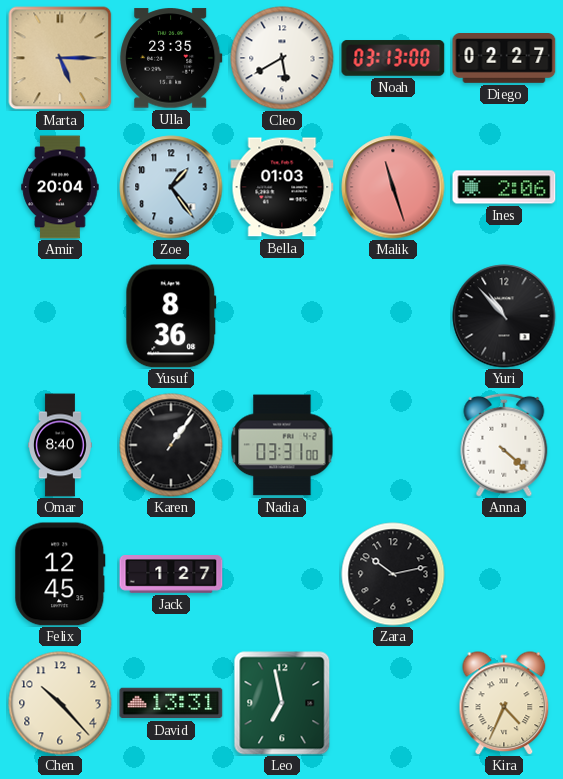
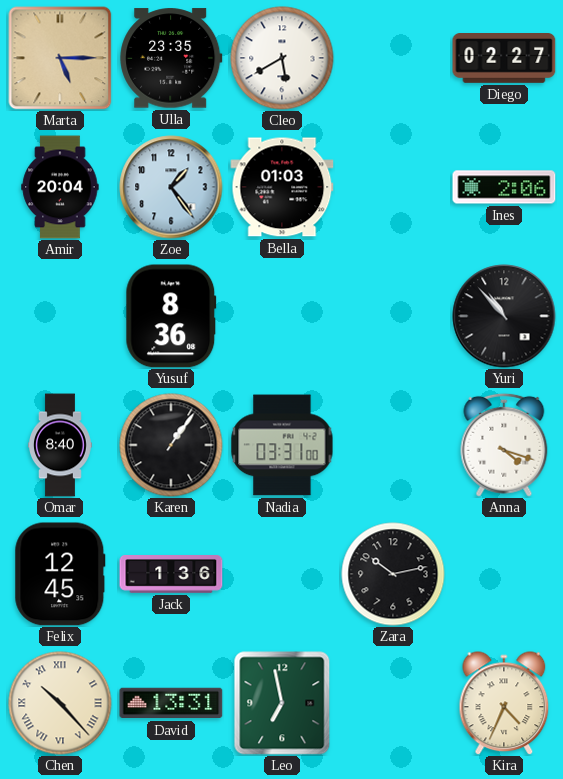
Noah: 03:13 -> none
Malik: 11:27 -> none
Anna: 4:22 -> 4:18
Jack: 1:27 -> 1:36
Chen numerals: Arabic -> Roman
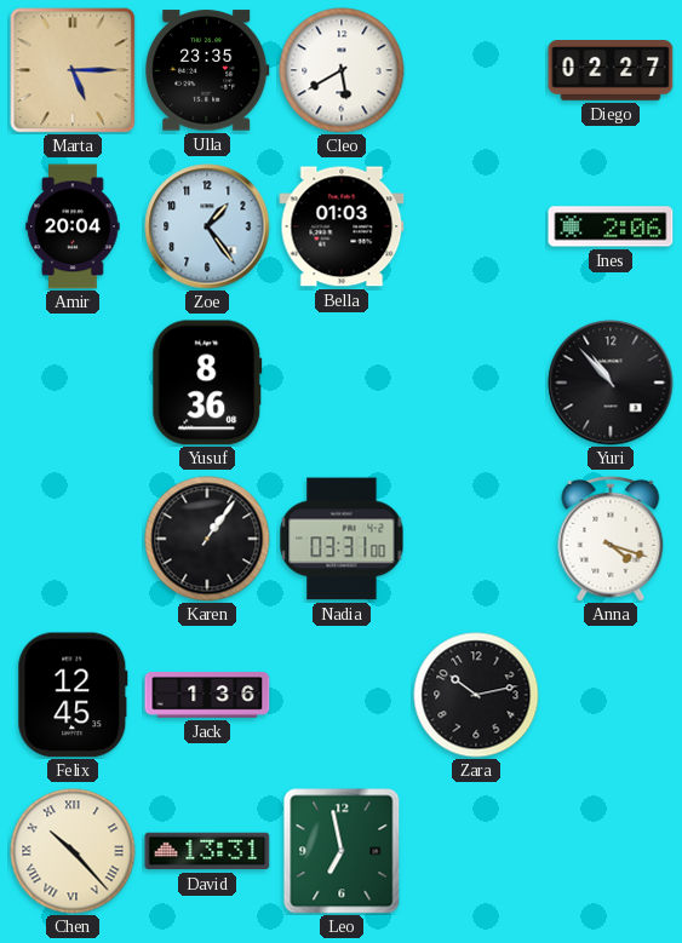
Omar: 8:40 -> none
Kira: 4:34 -> none
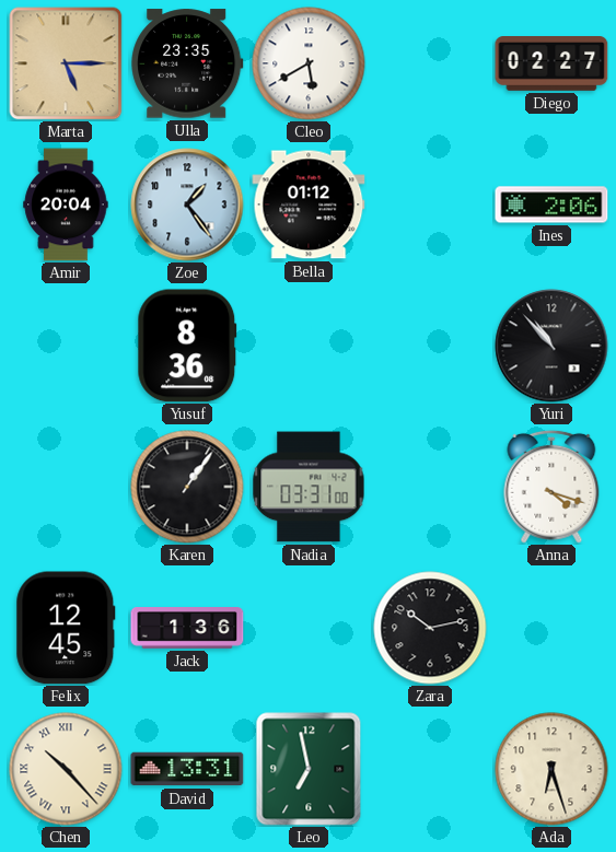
Bella: 01:03 -> 01:12
Ada: none -> 6:27
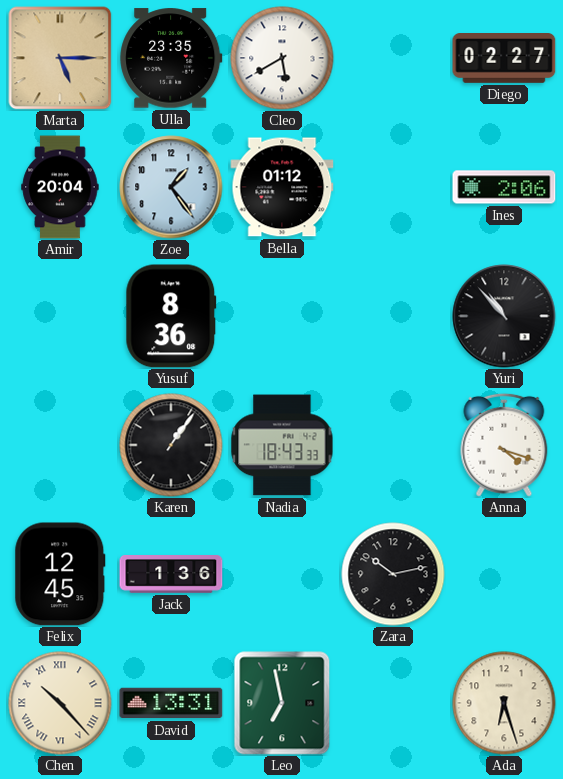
Nadia: 03:31 -> 18:43
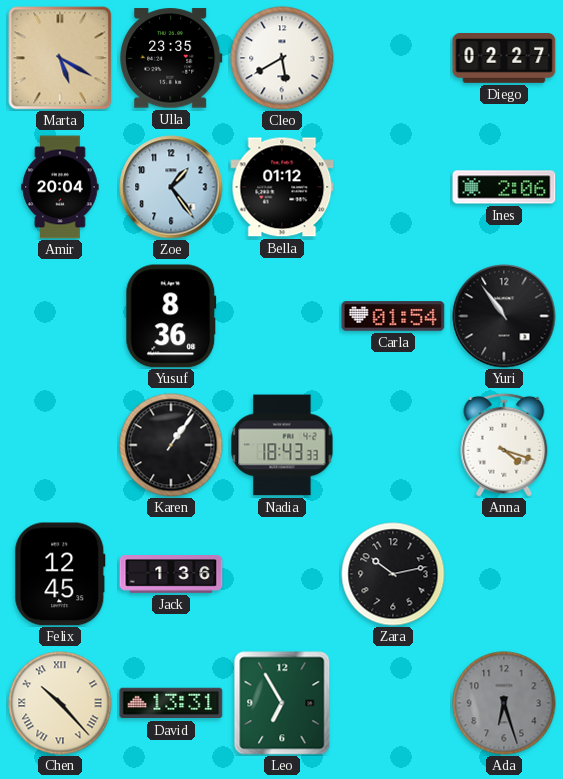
Marta: 5:15 -> 5:20
Carla: none -> 01:54
Yuri: 10:53 -> 10:54
Leo: 6:58 -> 6:55
Ada dial: cream -> grey
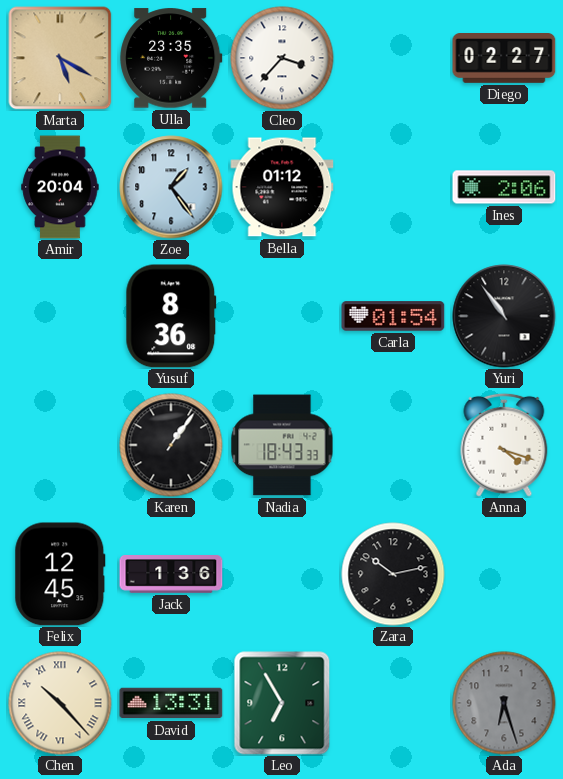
Cleo: 5:40 -> 3:37
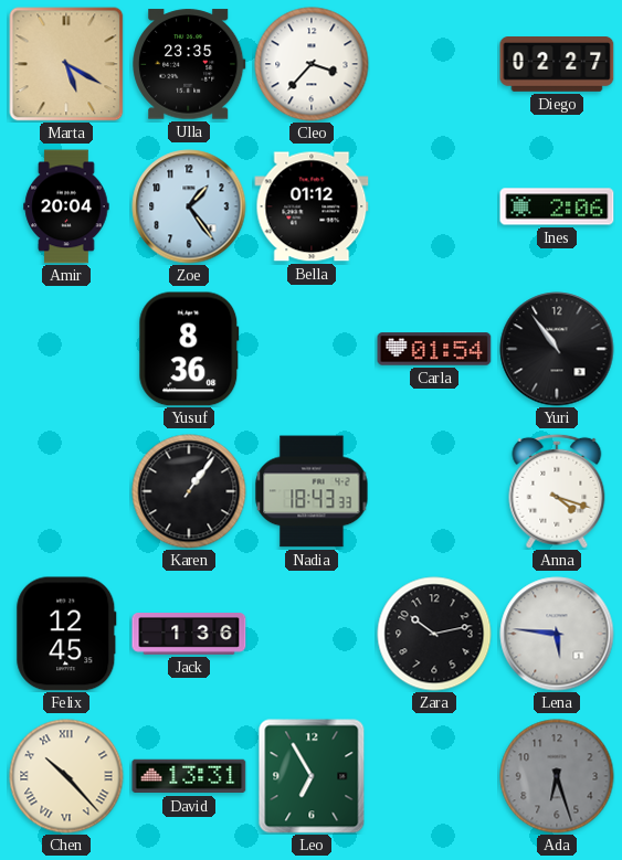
Lena: none -> 5:46
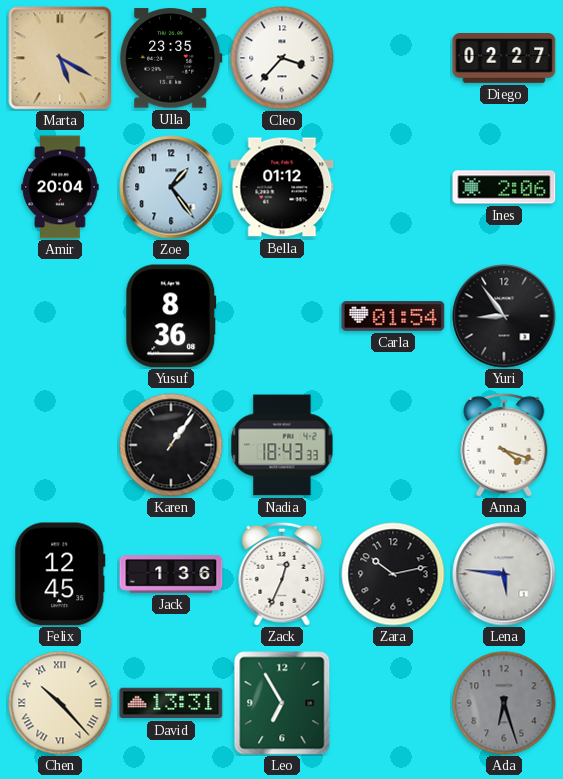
Yuri: 10:54 -> 8:54
Zack: none -> 12:34
